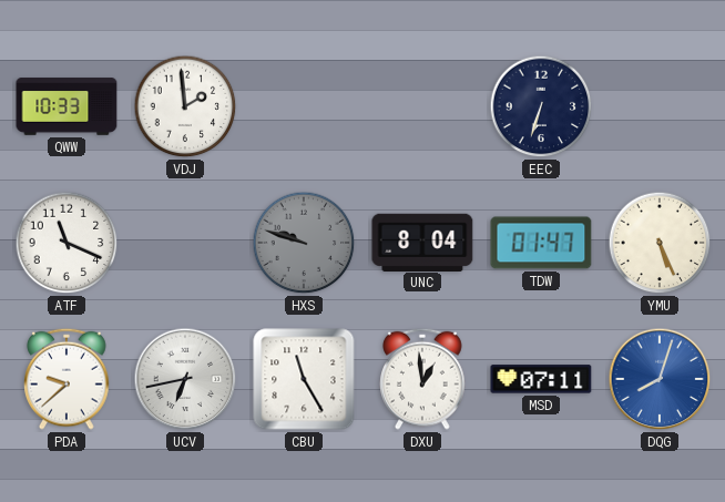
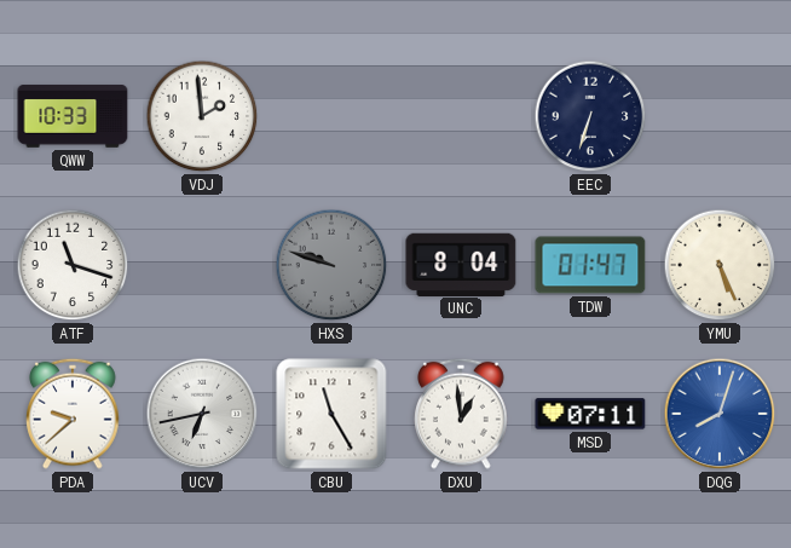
ATF: 11:19 -> 11:18
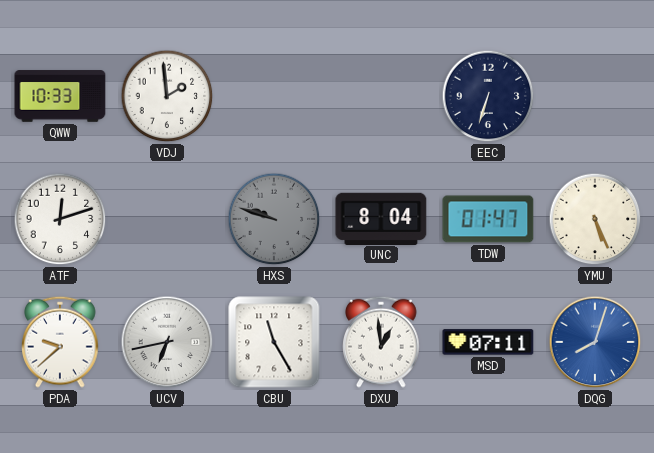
ATF: 11:18 -> 12:12
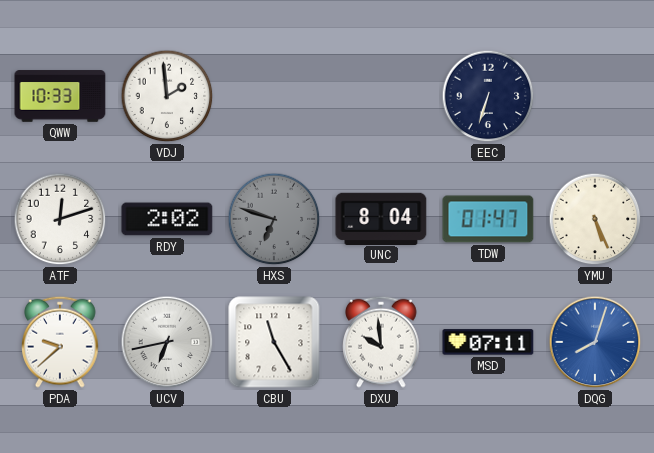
RDY: none -> 2:02
HXS: 9:48 -> 6:48
DXU: 12:59 -> 9:59
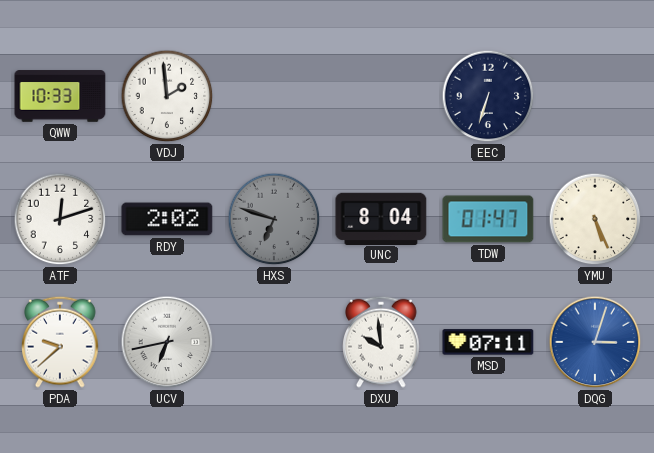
CBU: 11:25 -> none
DQG: 8:03 -> 3:03
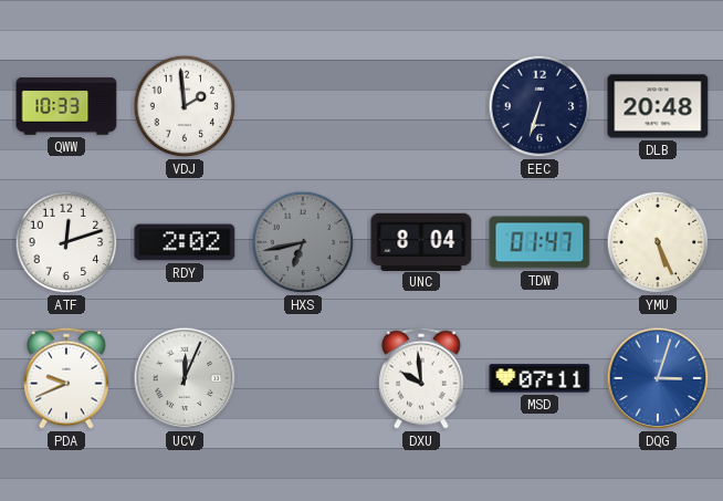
DLB: none -> 20:48
HXS: 6:48 -> 6:43
PDA: 9:38 -> 9:41
UCV: 6:43 -> 12:04
